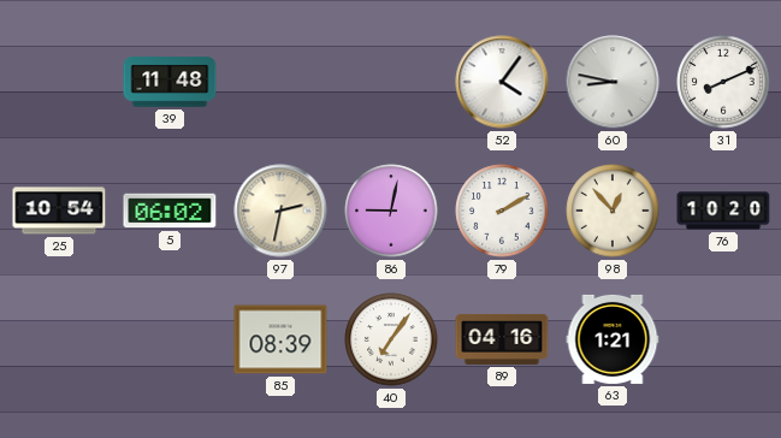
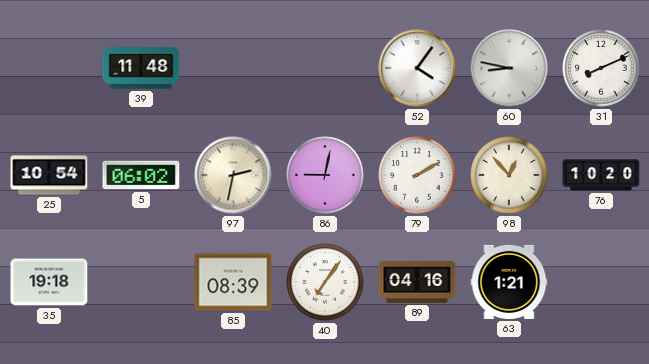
35: none -> 19:18
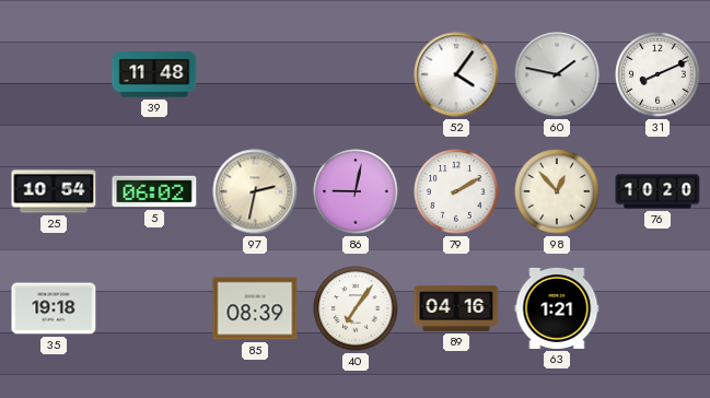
60: 8:47 -> 1:47
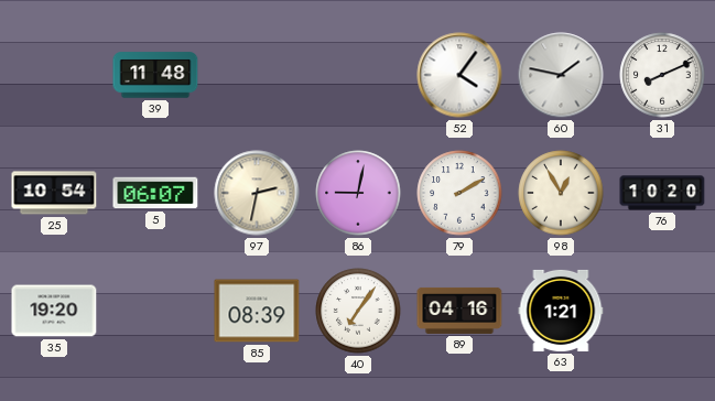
5: 06:02 -> 06:07
98: 12:53 -> 12:55
35: 19:18 -> 19:20
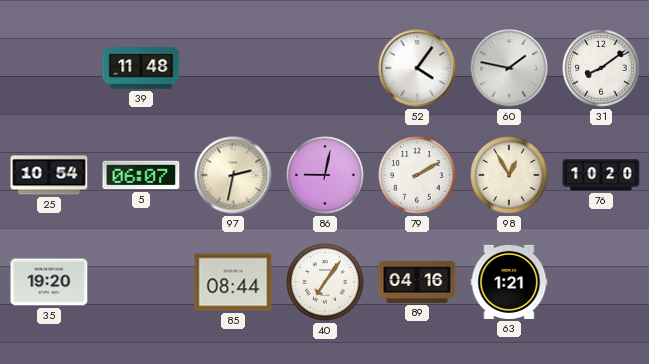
31: 8:11 -> 8:09
85: 08:39 -> 08:44
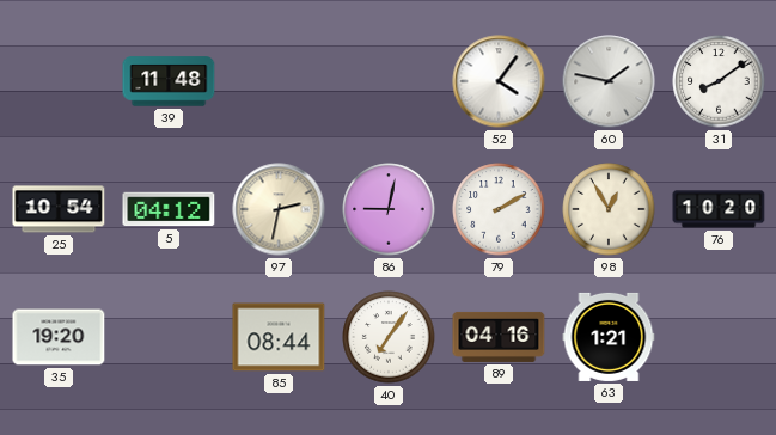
5: 06:07 -> 04:12
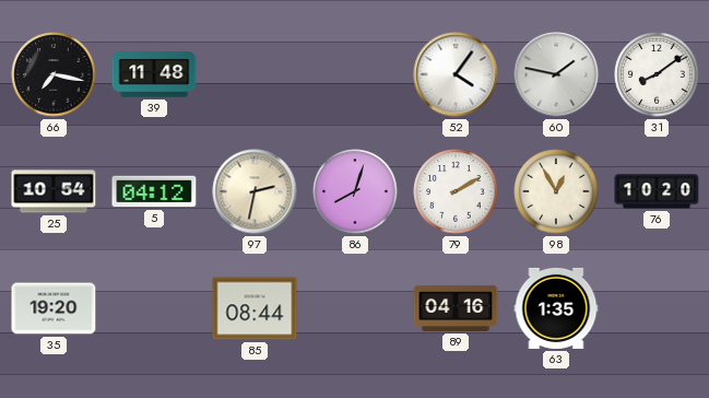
66: none -> 7:17
86: 9:02 -> 8:03
40: 7:06 -> none
63: 1:21 -> 1:35
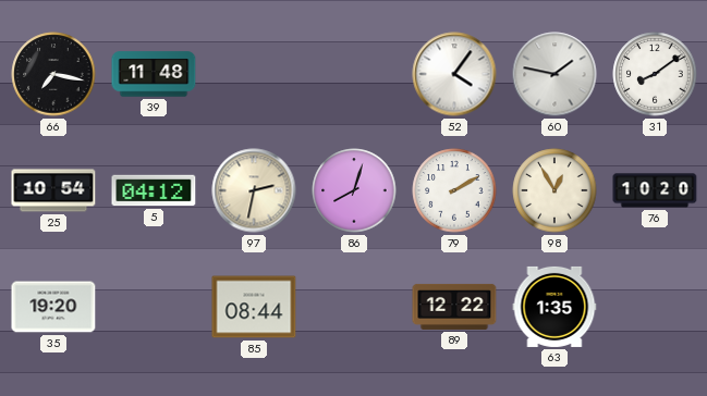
89: 04:16 -> 12:22
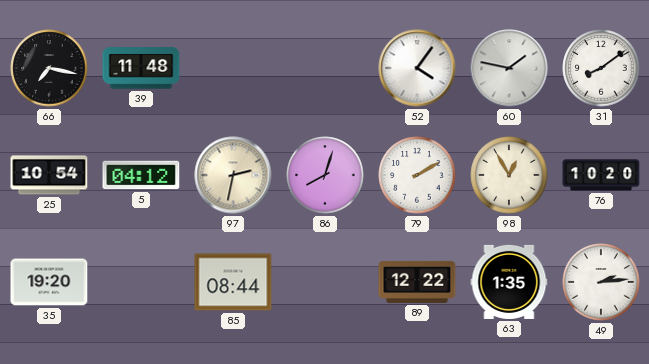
49: none -> 2:14
